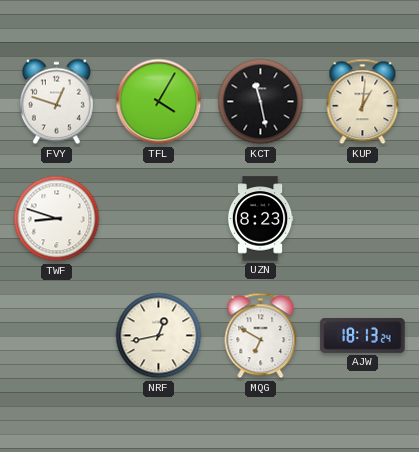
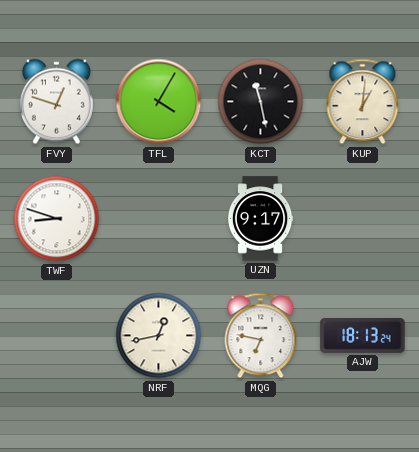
UZN: 8:23 -> 9:17
MQG: 6:50 -> 6:47
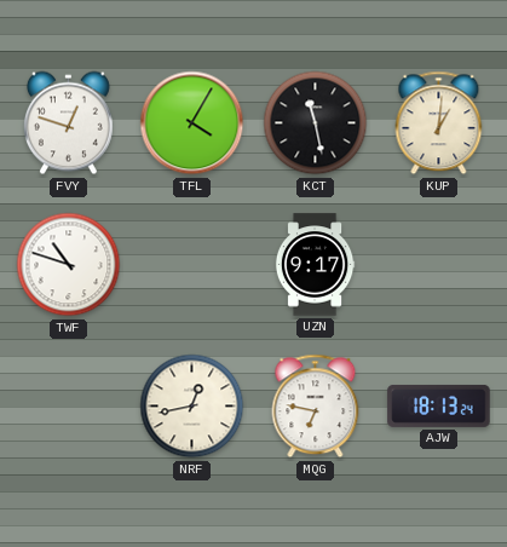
TWF: 8:48 -> 10:48
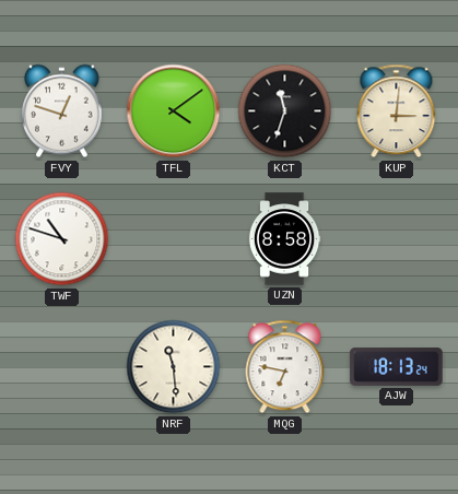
TFL: 4:05 -> 4:09
KCT: 11:28 -> 11:33
KUP: 1:01 -> 3:01
UZN: 9:17 -> 8:58
NRF: 12:43 -> 11:29
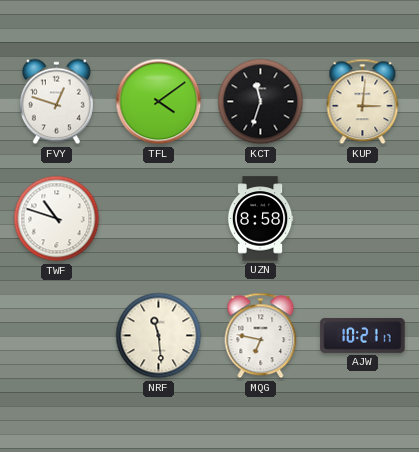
AJW: 18:13 -> 10:21
